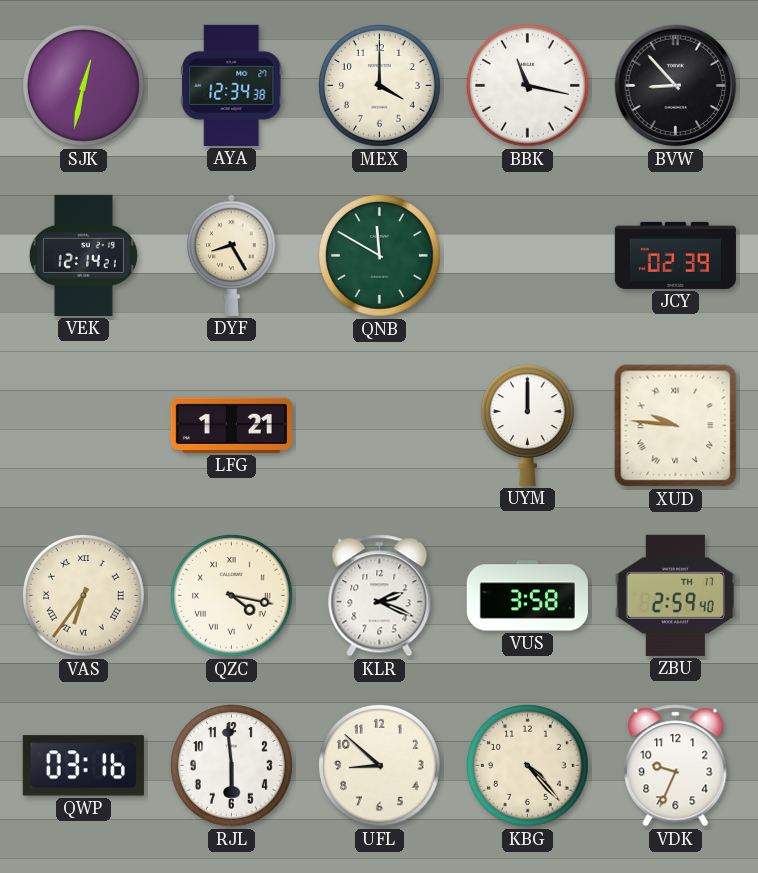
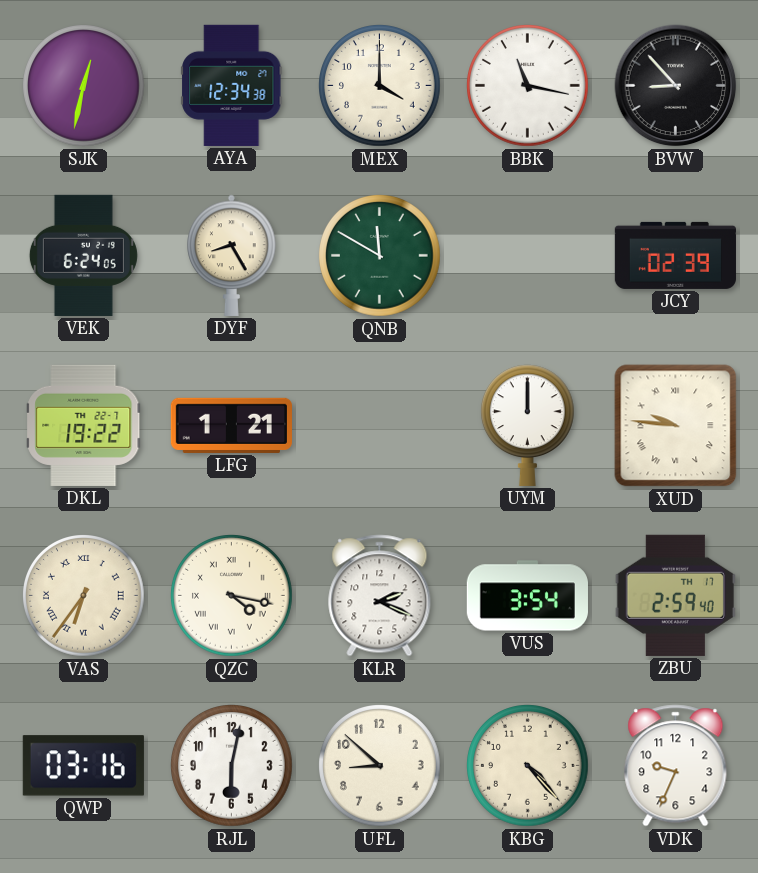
VEK: 12:14 -> 6:24
DKL: none -> 19:22
VUS: 3:58 -> 3:54
RJL: 5:59 -> 6:02
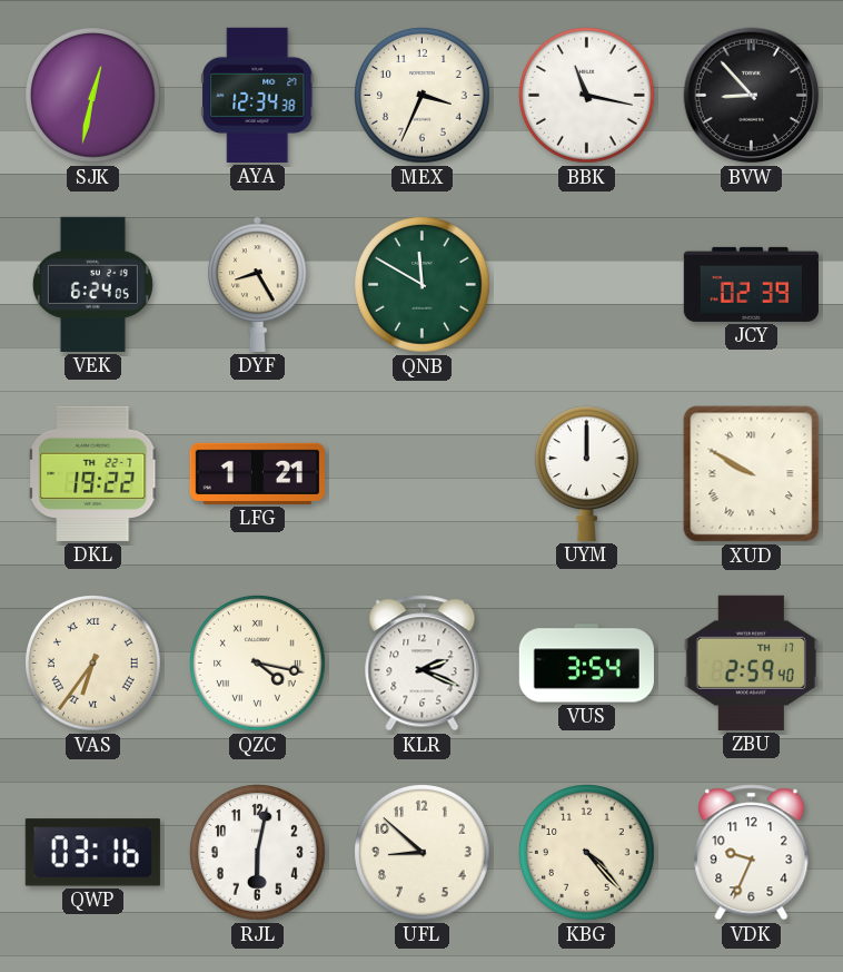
MEX: 4:00 -> 3:34
XUD: 9:46 -> 9:50
